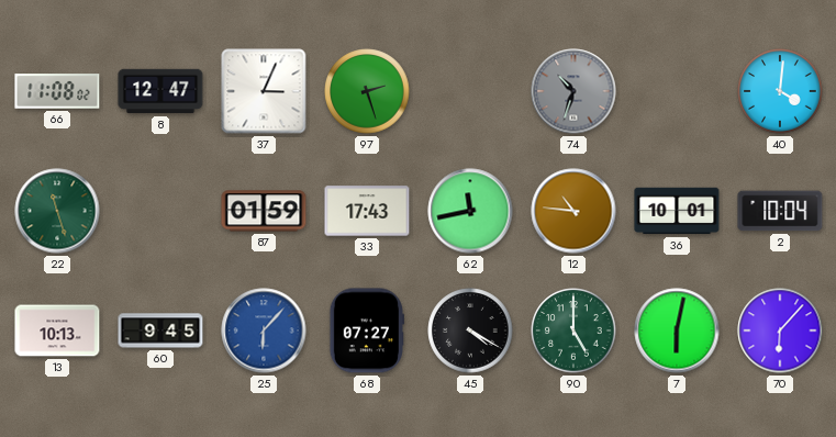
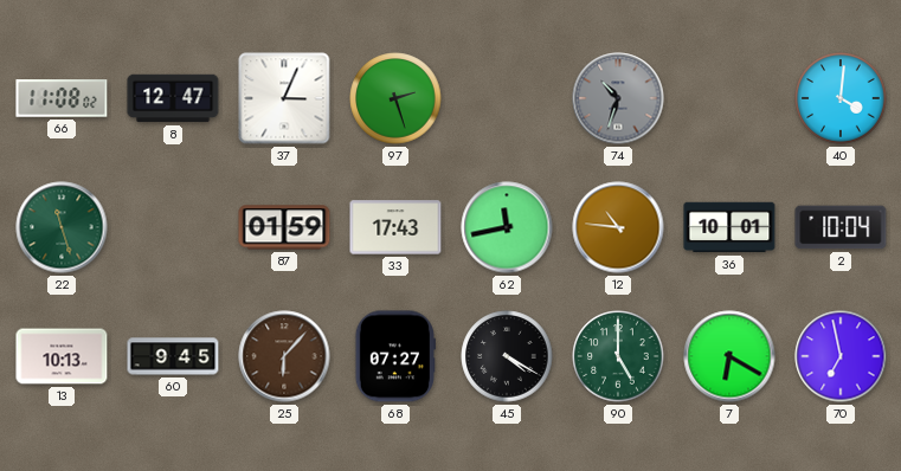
25 dial: blue -> brown
7: 6:02 -> 6:20
70: 6:07 -> 6:58
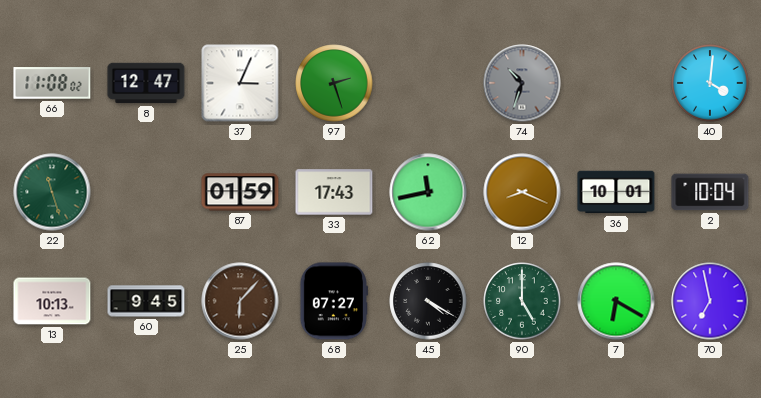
12: 10:46 -> 8:19
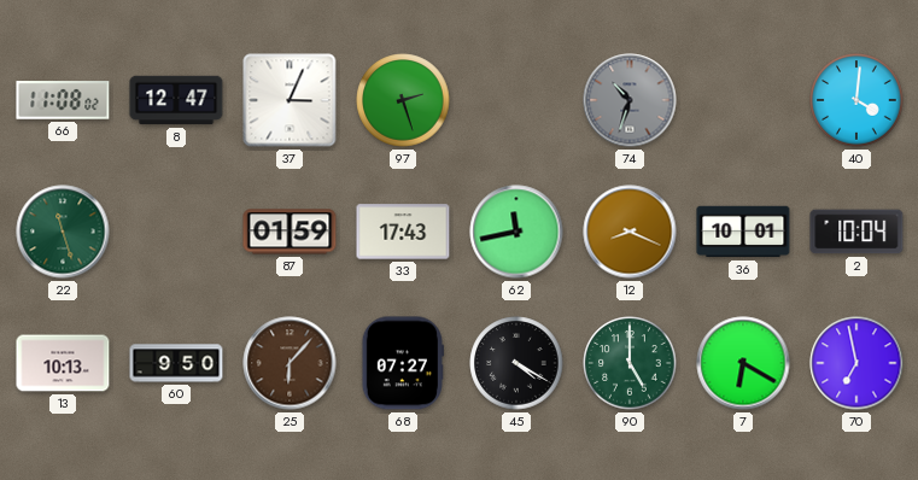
60: 9:45 -> 9:50
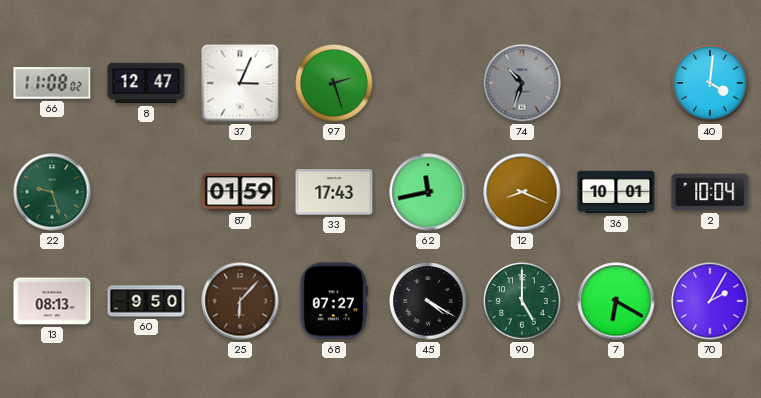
22: 11:27 -> 9:27
13: 10:13 -> 08:13
70: 6:58 -> 2:05
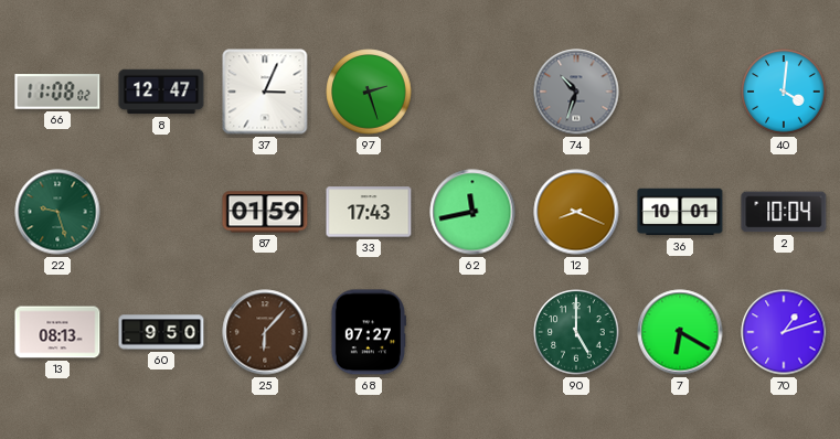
45: 4:20 -> none
70: 2:05 -> 1:12
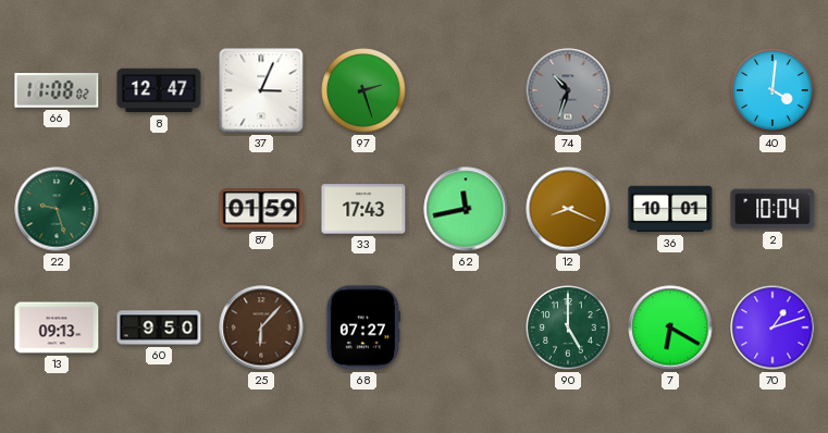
13: 08:13 -> 09:13
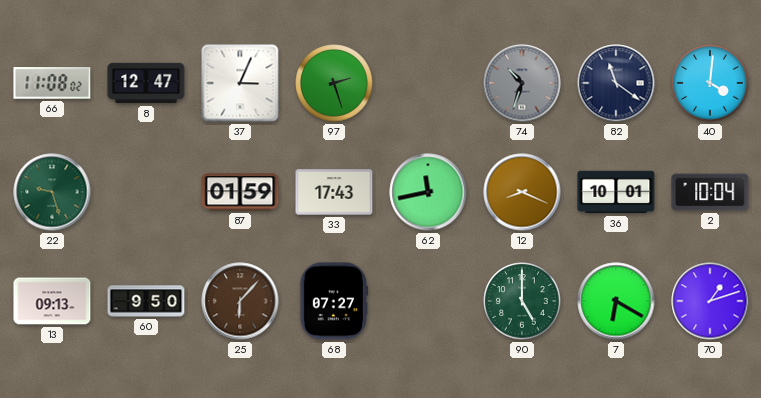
82: none -> 11:21
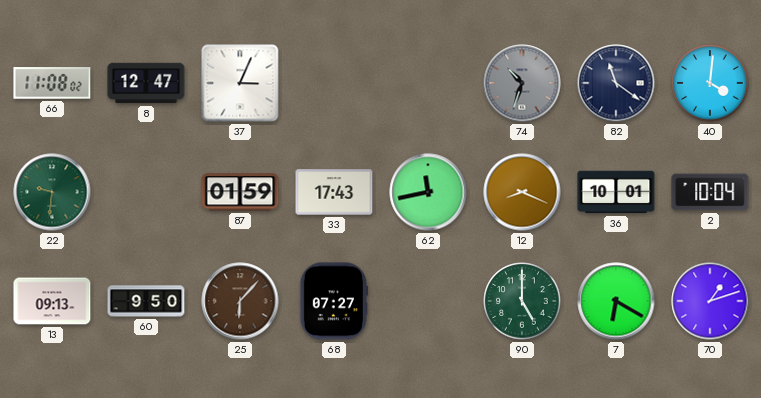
97: 2:27 -> none
22: 9:27 -> 9:31
